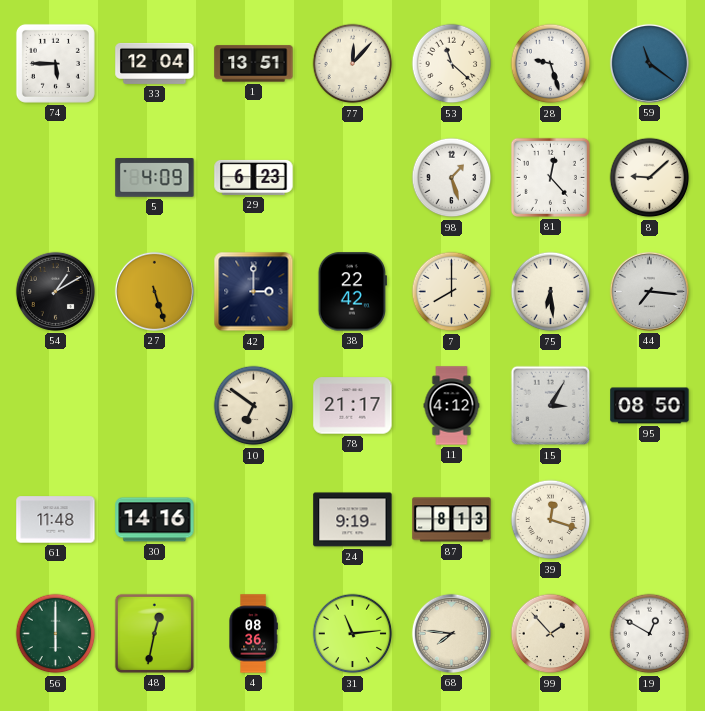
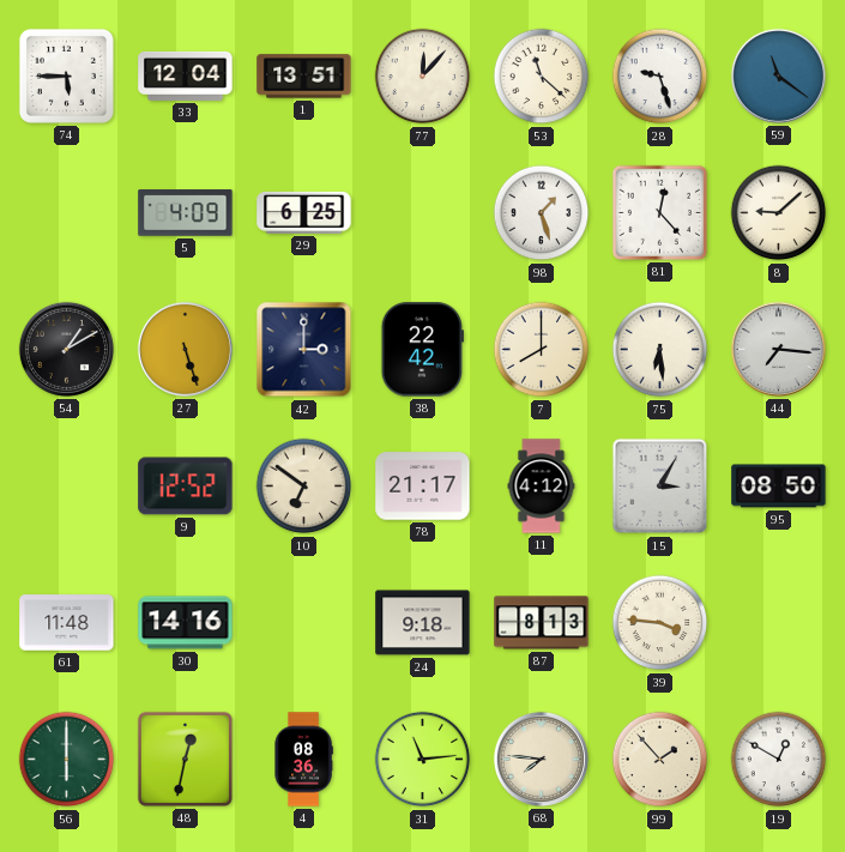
29: 6:23 -> 6:25
9: none -> 12:52
24: 9:19 -> 9:18
39: 12:18 -> 3:46
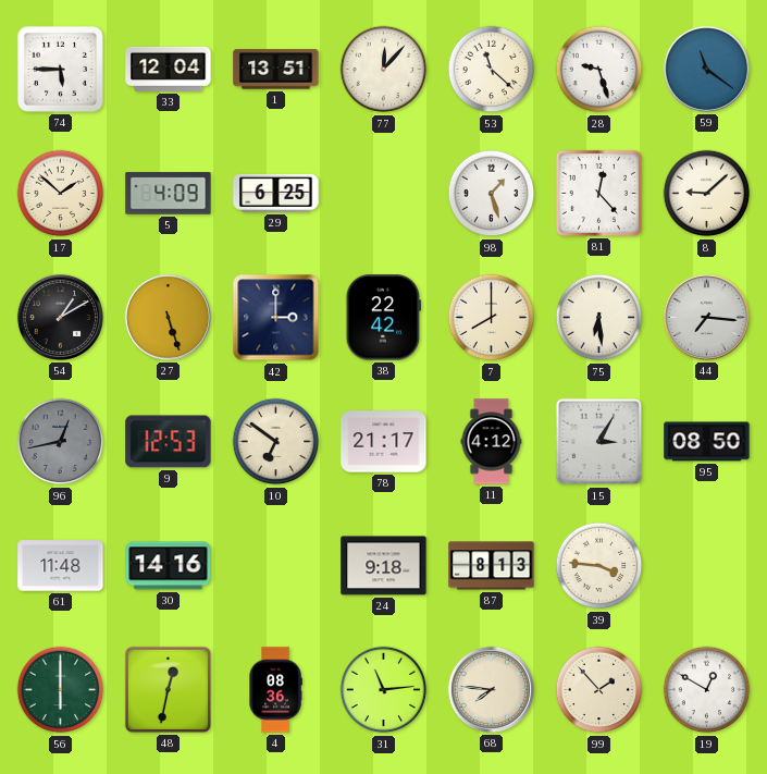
17: none -> 1:52
96: none -> 12:43
9: 12:52 -> 12:53
